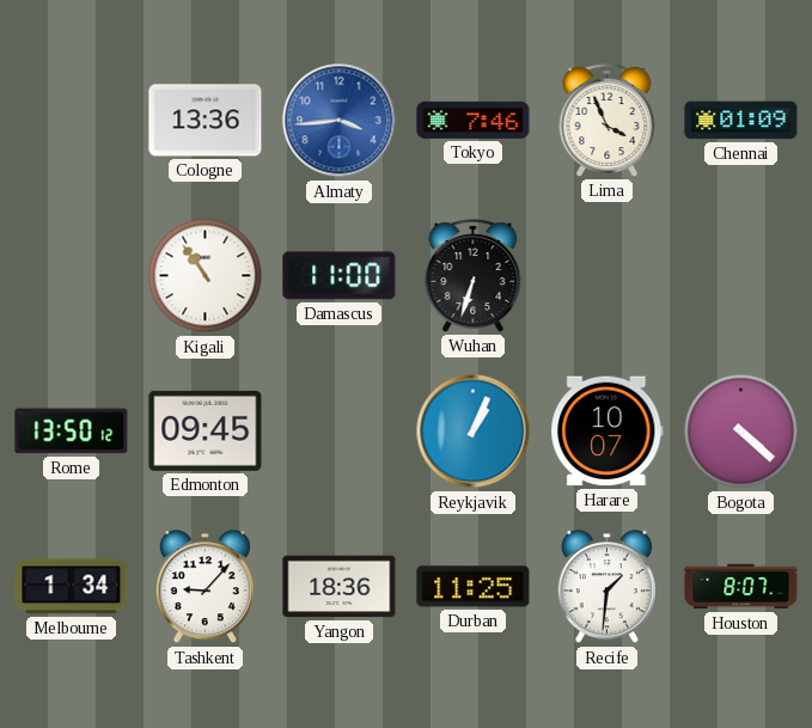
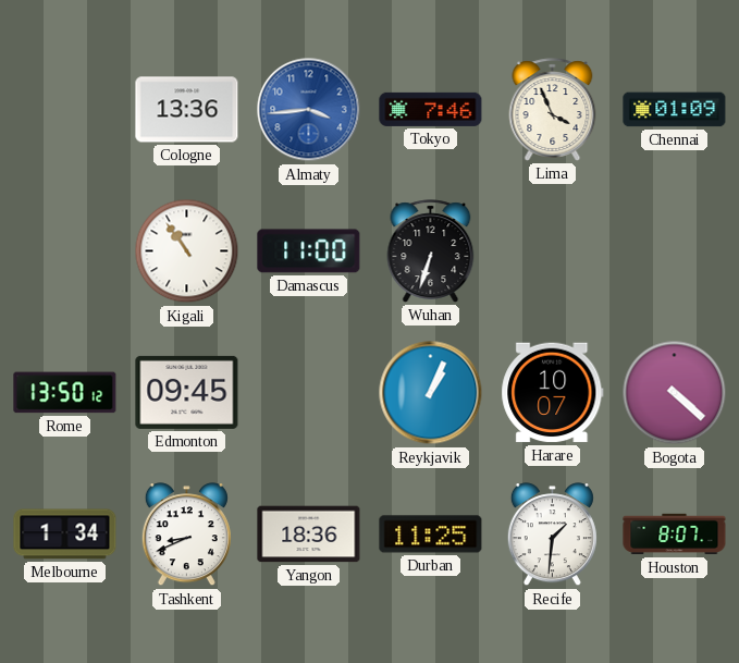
Tashkent: 9:07 -> 8:41
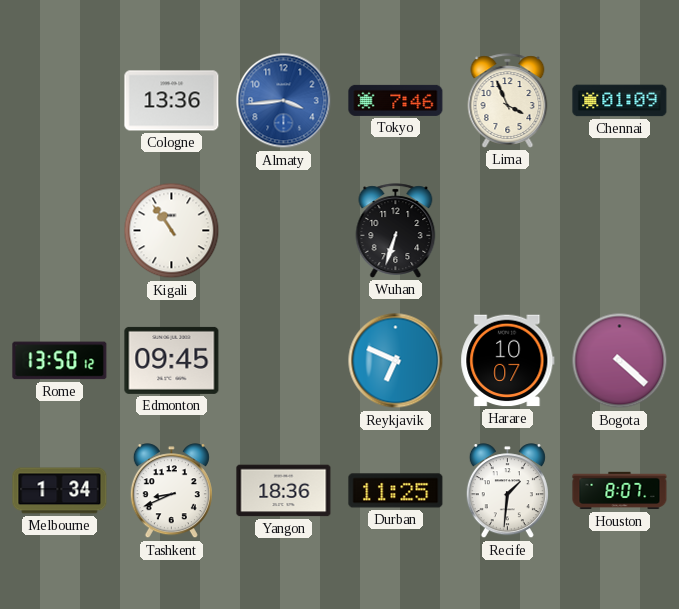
Damascus: 11:00 -> none
Reykjavik: 1:04 -> 6:49
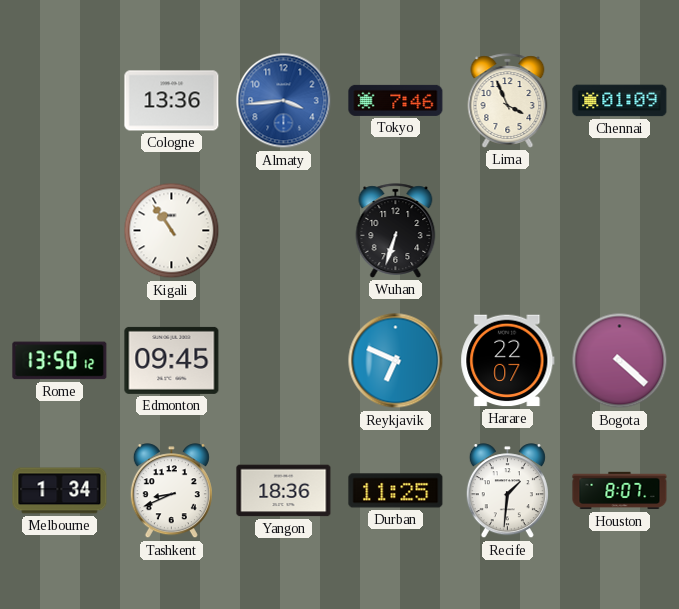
Harare: 10:07 -> 22:07
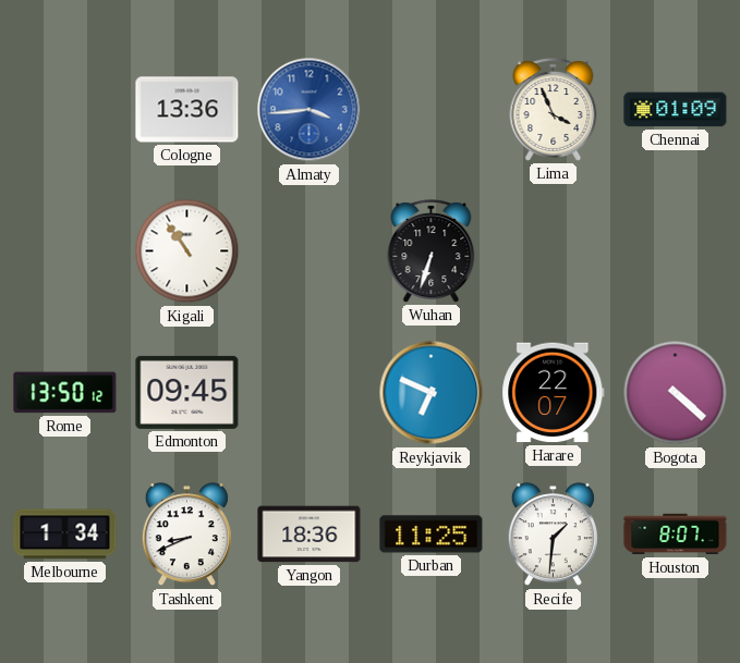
Tokyo: 7:46 -> none
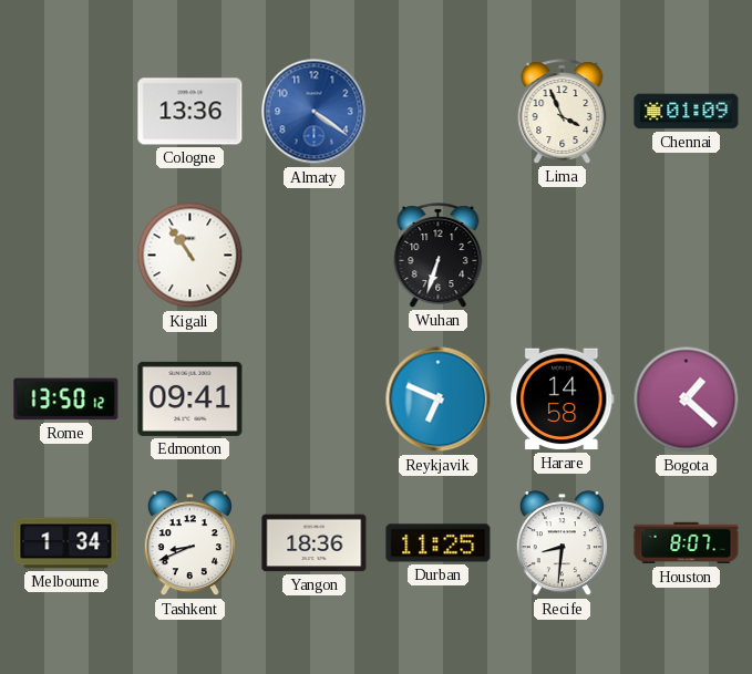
Almaty: 3:44 -> 4:21
Edmonton: 09:45 -> 09:41
Harare: 22:07 -> 14:58
Bogota: 4:22 -> 1:22
Recife: 1:31 -> 8:31
